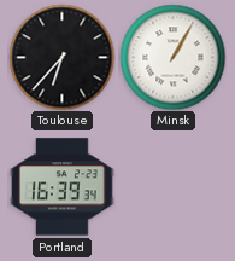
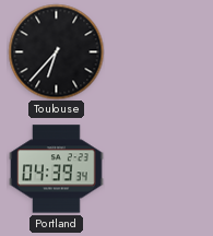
Minsk: 1:05 -> none
Portland: 16:39 -> 04:39
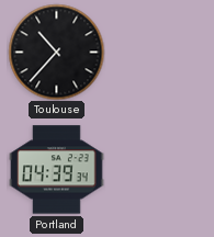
Toulouse: 6:37 -> 10:37
